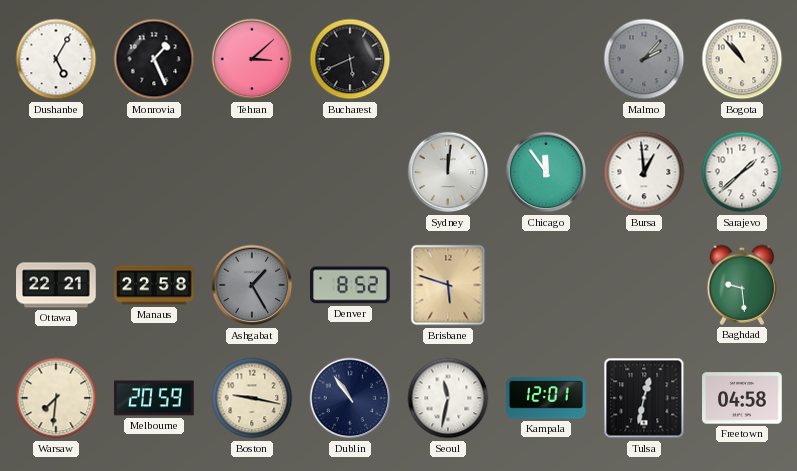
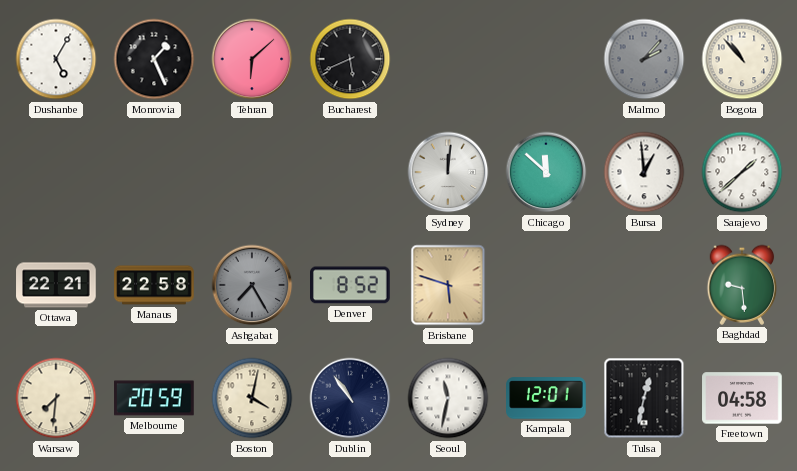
Tehran: 3:08 -> 6:08
Chicago: 11:54 -> 11:52
Ashgabat: 1:25 -> 7:25
Boston: 9:17 -> 4:02
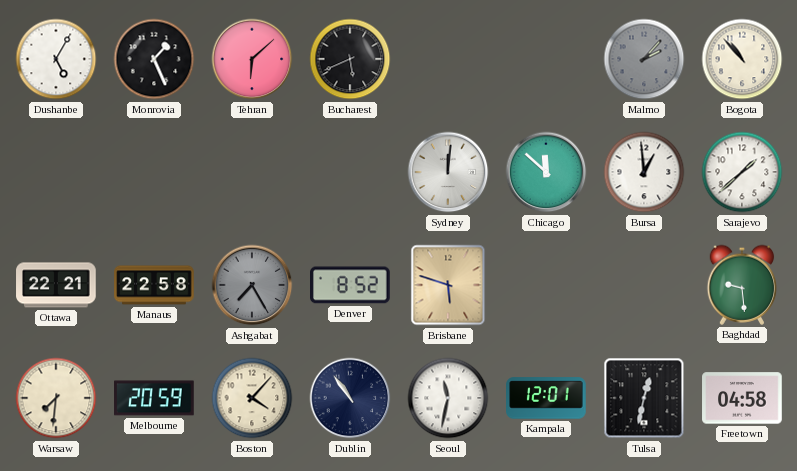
Boston: 4:02 -> 4:07
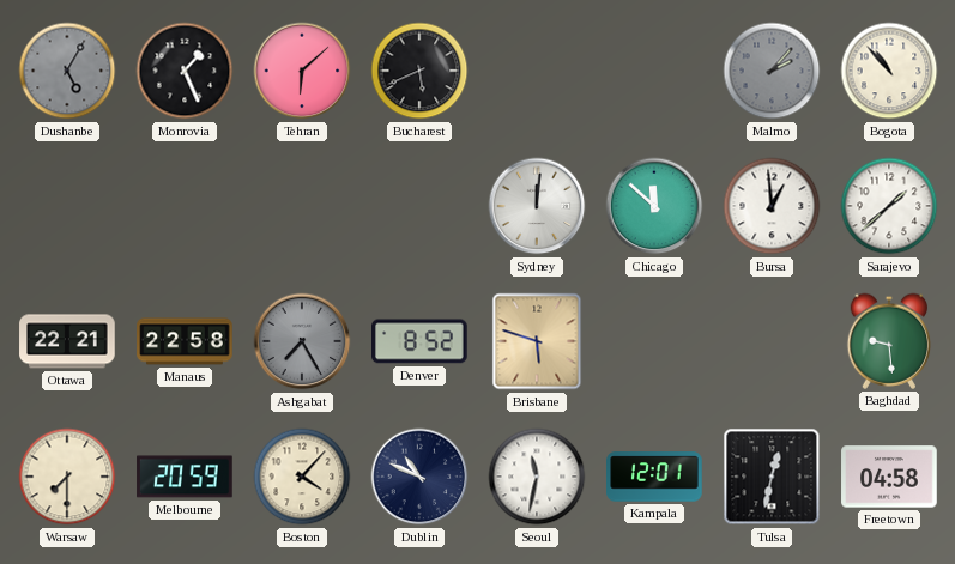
Dushanbe dial: white -> grey
Warsaw: 7:31 -> 7:30
Dublin: 10:54 -> 10:49
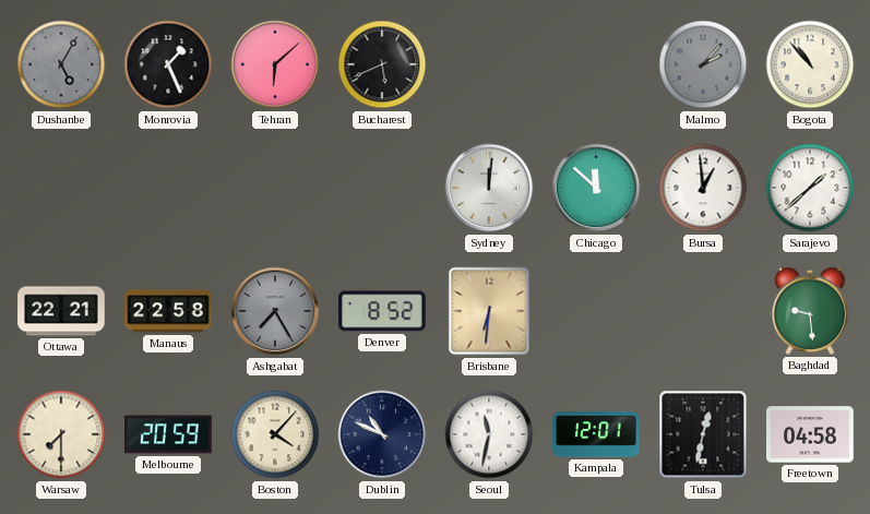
Brisbane: 5:48 -> 6:31
